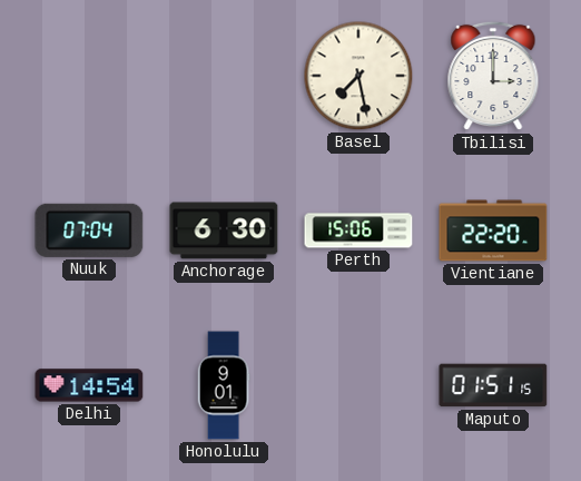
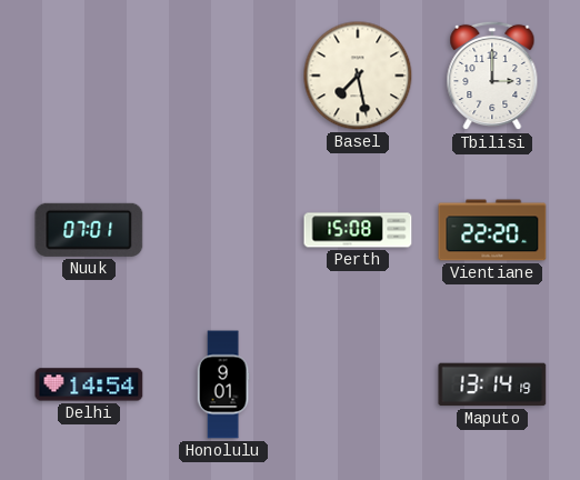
Nuuk: 07:04 -> 07:01
Anchorage: 6:30 -> none
Perth: 15:06 -> 15:08
Maputo: 01:51 -> 13:14
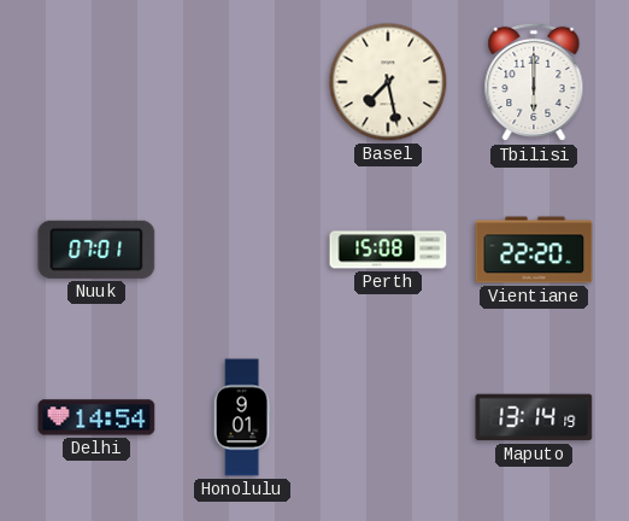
Tbilisi: 3:00 -> 6:00
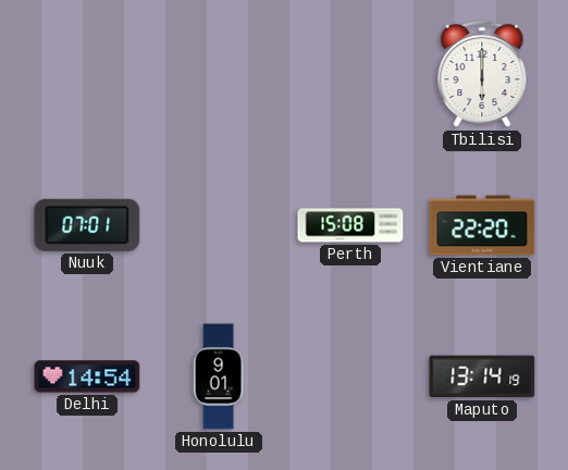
Basel: 7:28 -> none
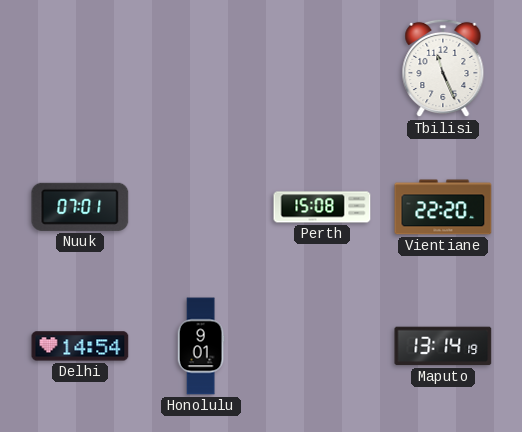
Tbilisi: 6:00 -> 11:26
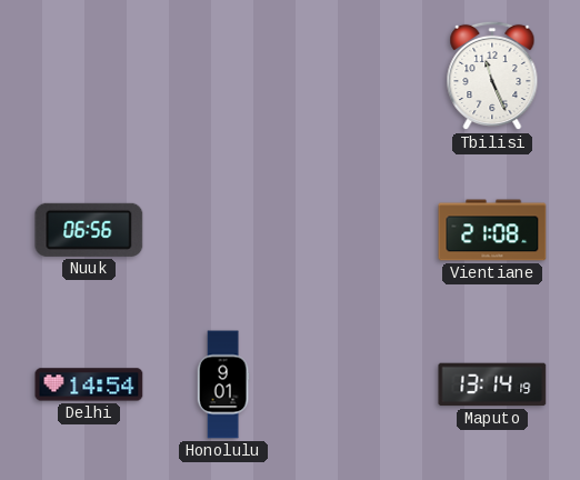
Nuuk: 07:01 -> 06:56
Perth: 15:08 -> none
Vientiane: 22:20 -> 21:08
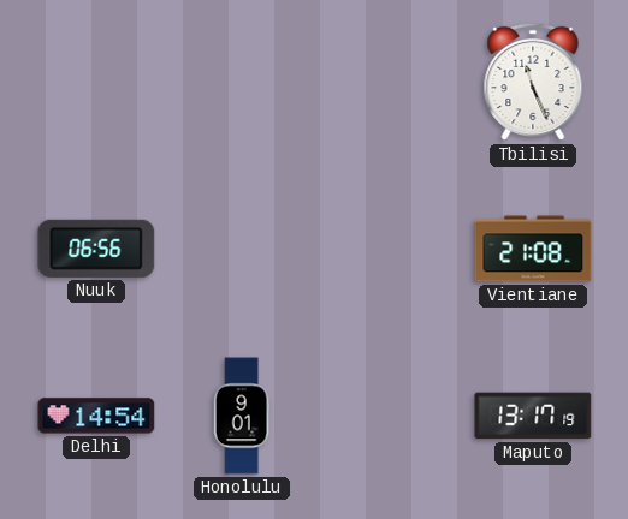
Maputo: 13:14 -> 13:17
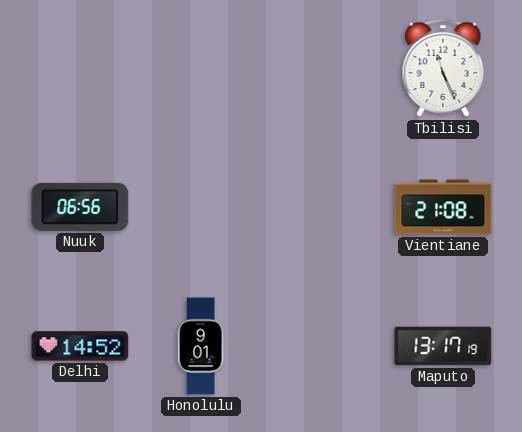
Delhi: 14:54 -> 14:52
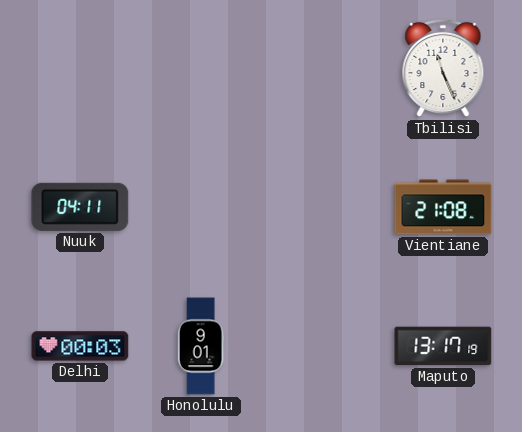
Nuuk: 06:56 -> 04:11
Delhi: 14:52 -> 00:03
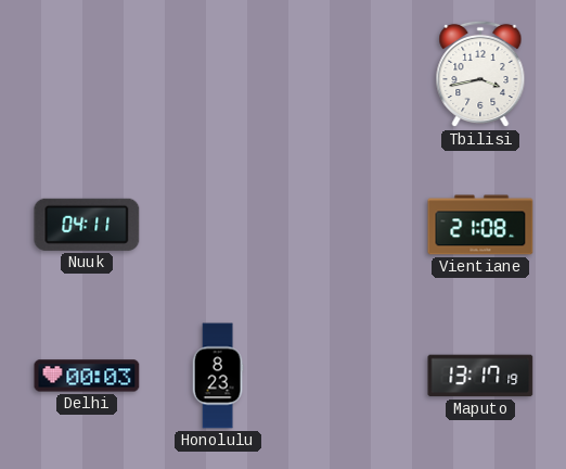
Tbilisi: 11:26 -> 3:43
Honolulu: 9:01 -> 8:23
